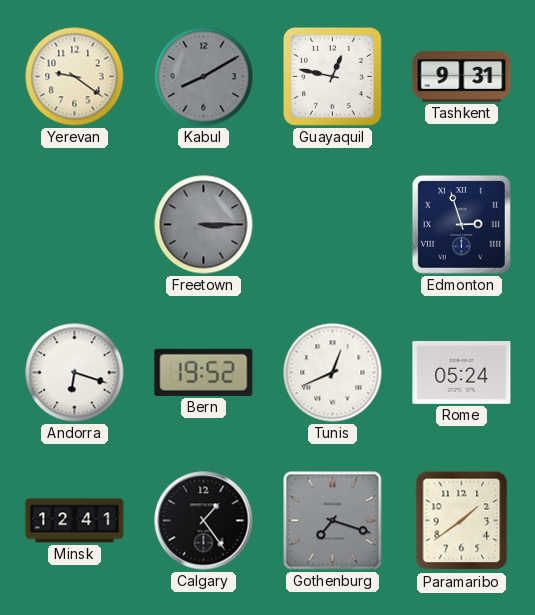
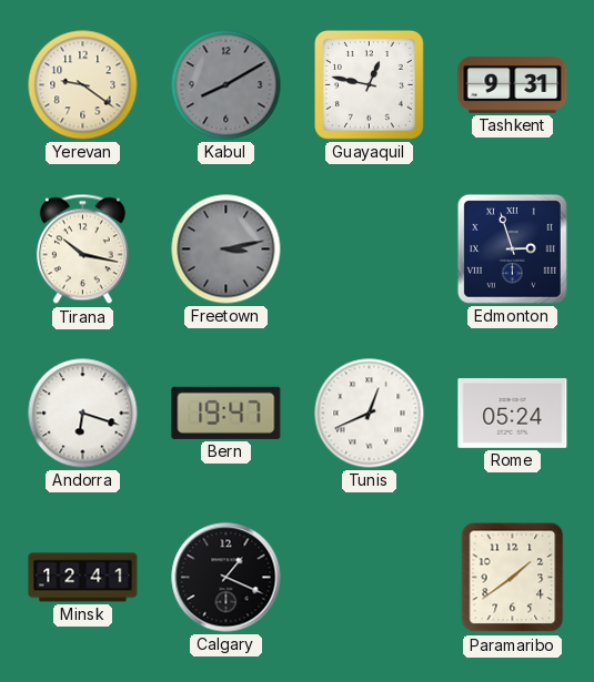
Tirana: none -> 10:17
Freetown: 3:15 -> 3:13
Bern: 19:52 -> 19:47
Calgary: 1:24 -> 1:19
Gothenburg: 7:18 -> none
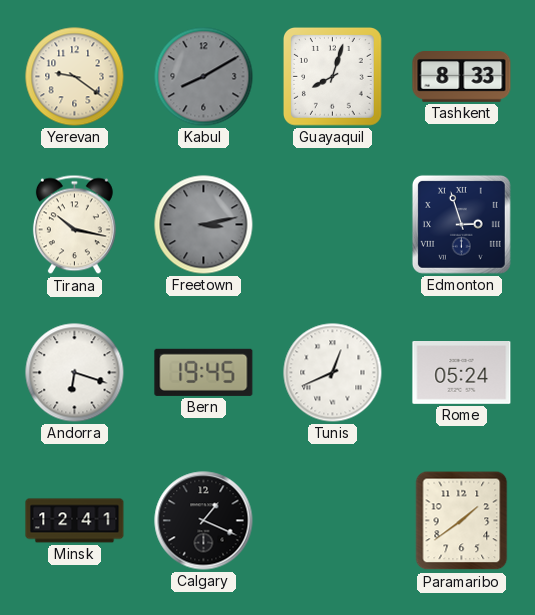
Guayaquil: 12:47 -> 8:03
Tashkent: 9:31 -> 8:33
Bern: 19:47 -> 19:45
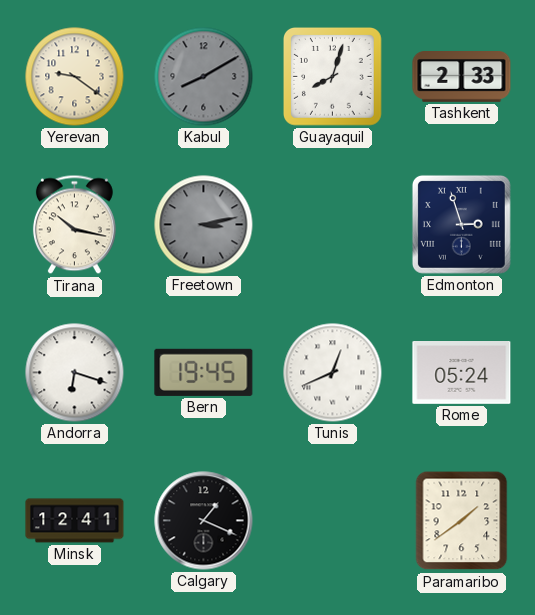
Tashkent: 8:33 -> 2:33
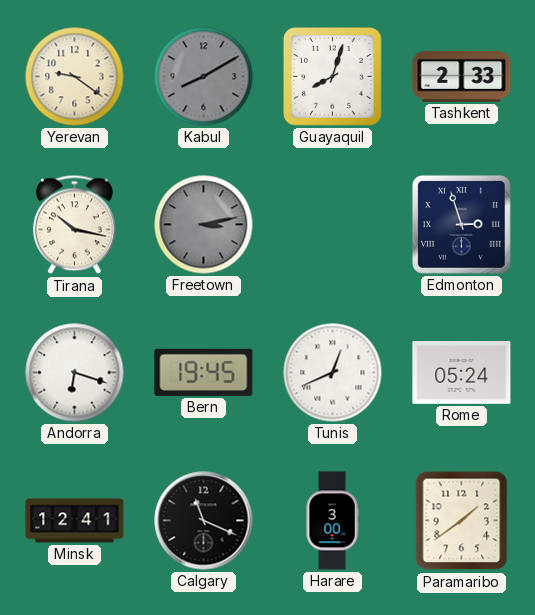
Calgary: 1:19 -> 11:19
Harare: none -> 3:00
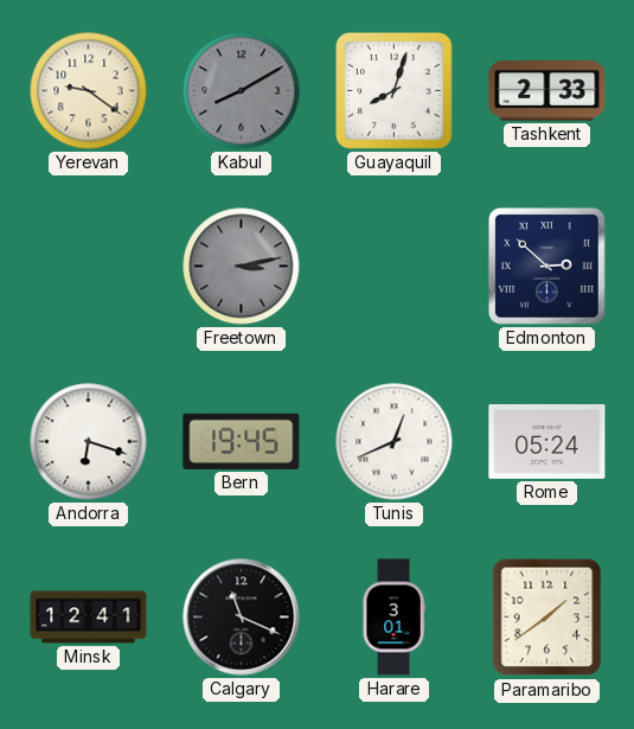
Tirana: 10:17 -> none
Edmonton: 2:57 -> 2:52
Harare: 3:00 -> 3:01
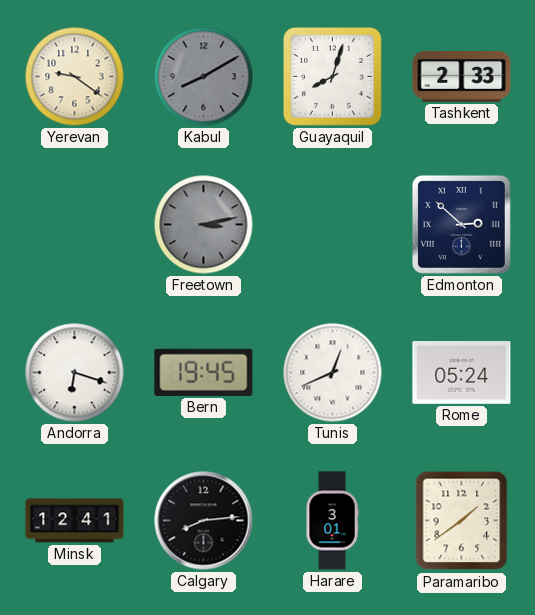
Calgary: 11:19 -> 8:14
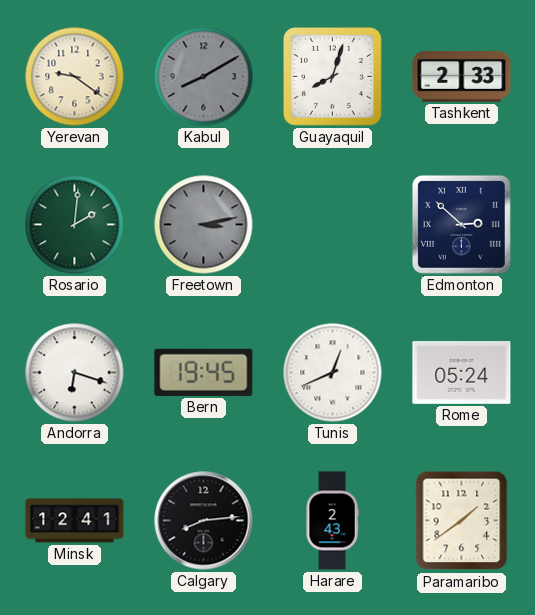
Rosario: none -> 2:01
Harare: 3:01 -> 2:43
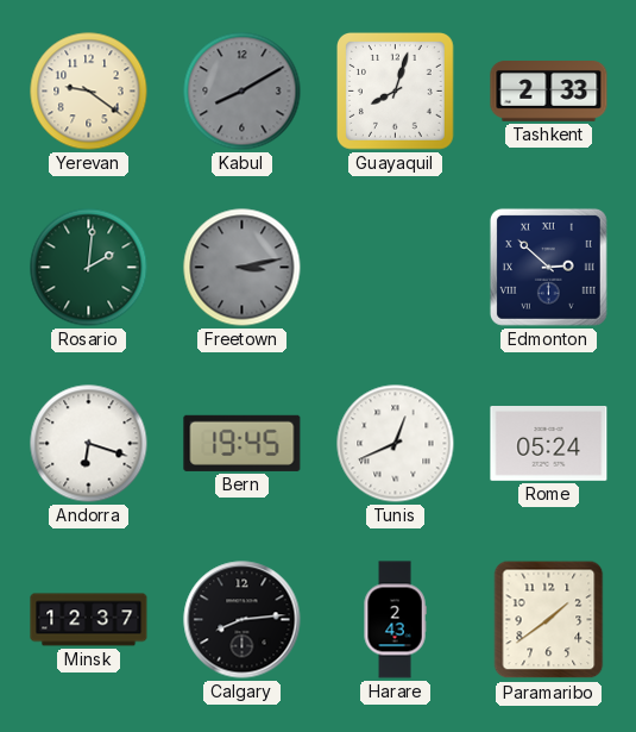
Minsk: 12:41 -> 12:37
